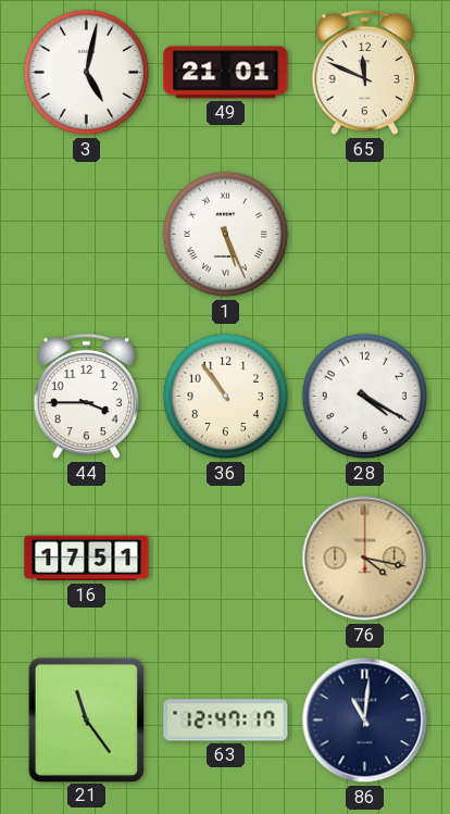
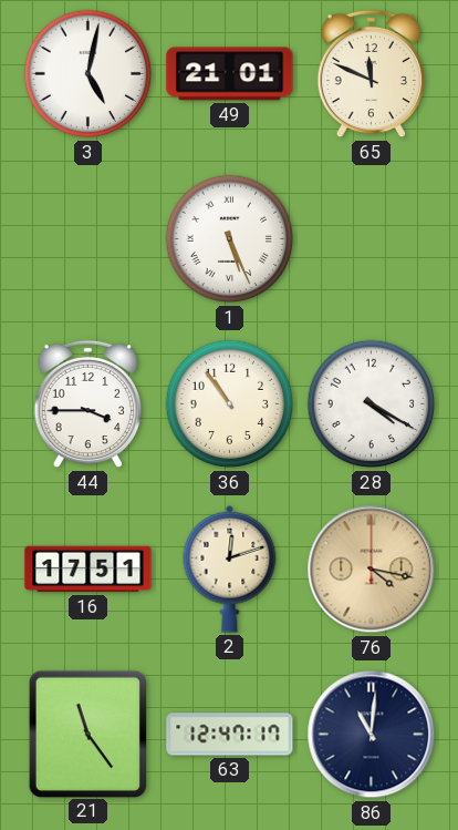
2: none -> 12:12
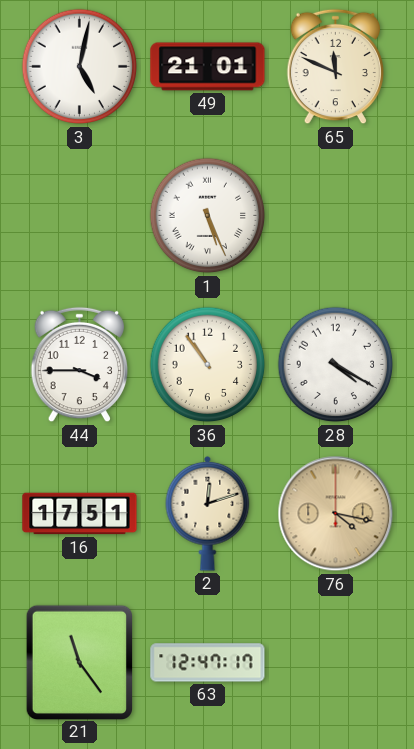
86: 11:01 -> none
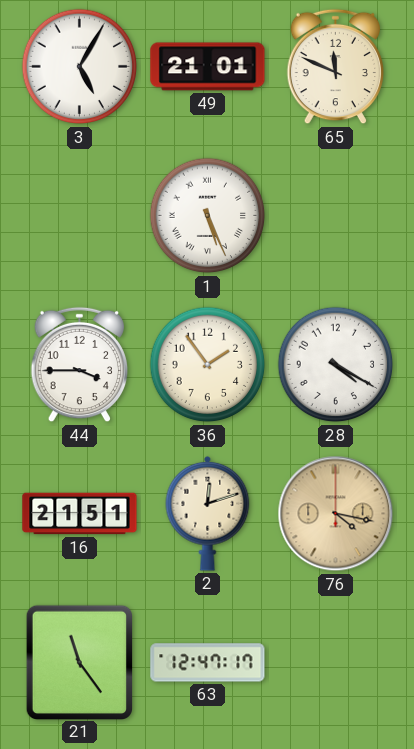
3: 5:02 -> 5:05
36: 10:54 -> 1:54
16: 17:51 -> 21:51
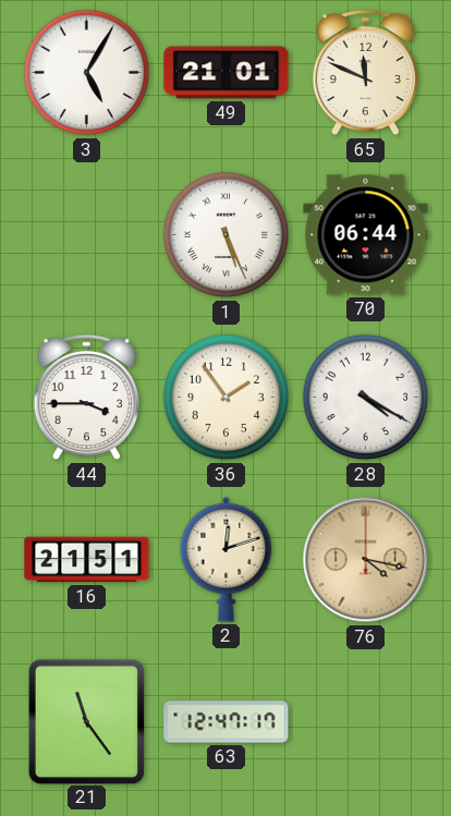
70: none -> 06:44
